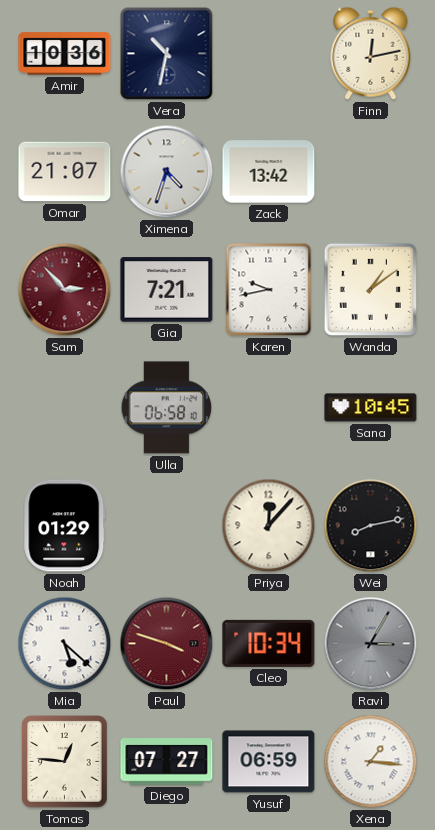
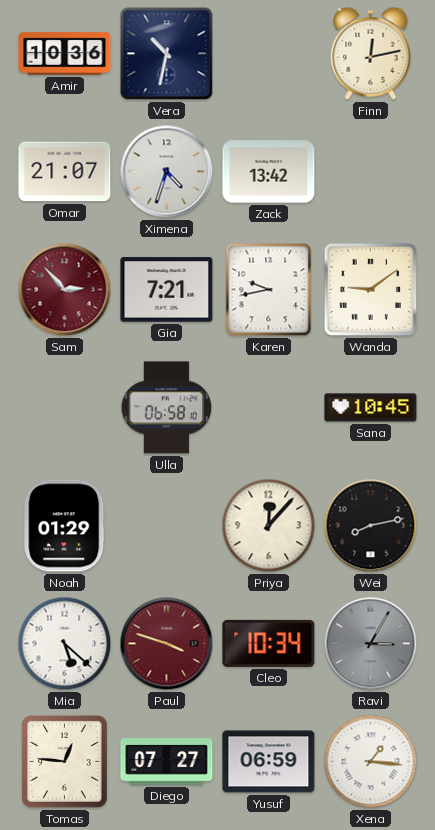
Wanda: 1:09 -> 9:09
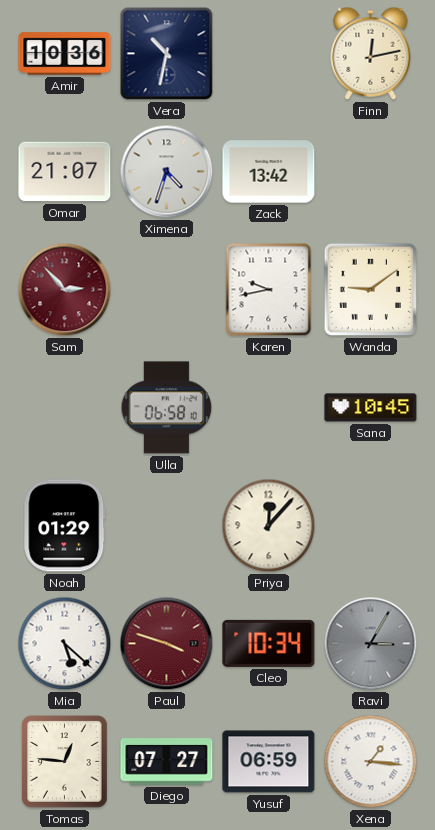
Gia: 7:21 -> none
Wei: 8:13 -> none
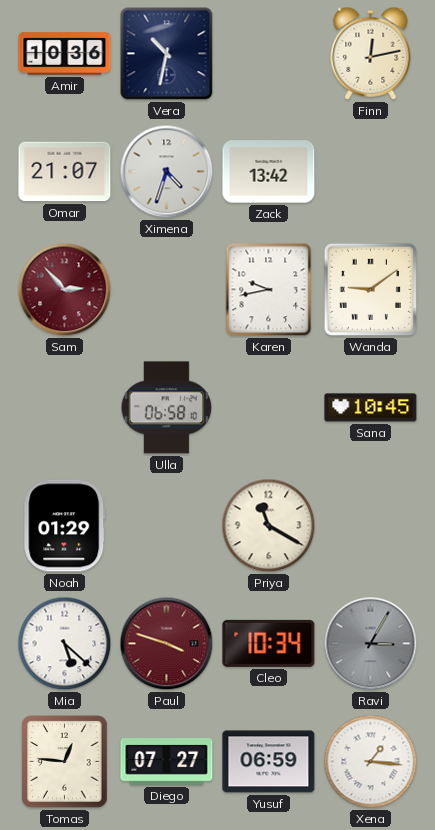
Priya: 12:07 -> 11:20
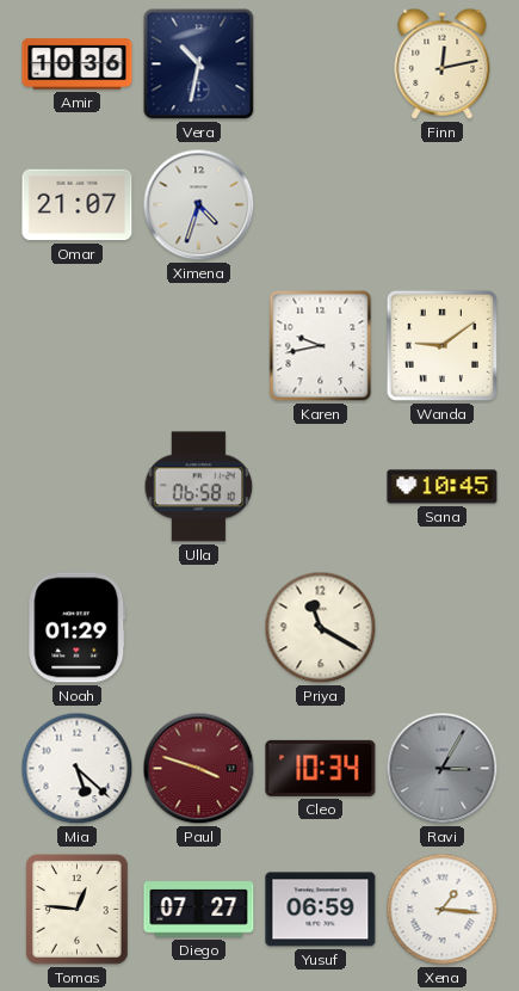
Zack: 13:42 -> none
Sam: 2:53 -> none
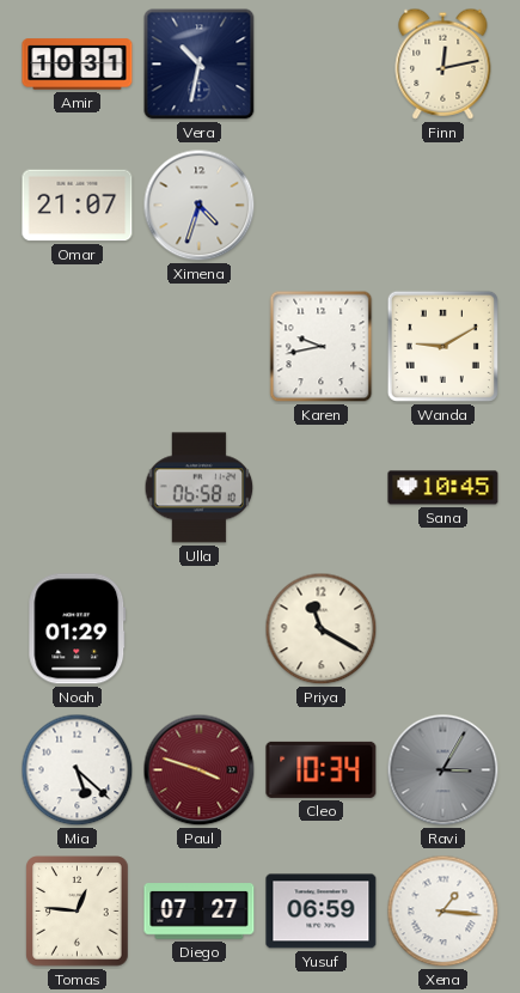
Amir: 10:36 -> 10:31
Wanda: 9:09 -> 9:10
